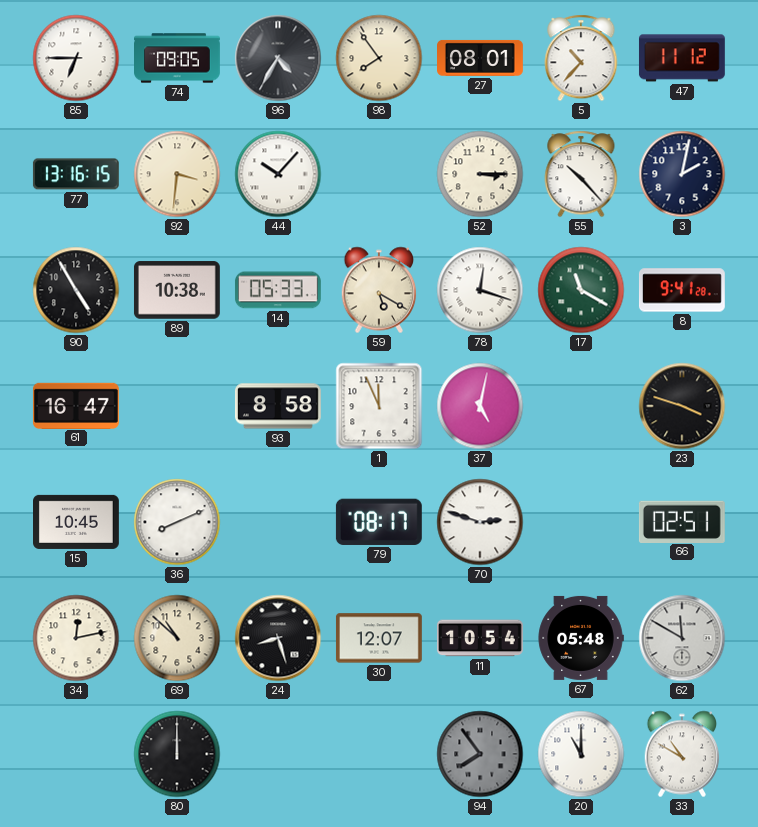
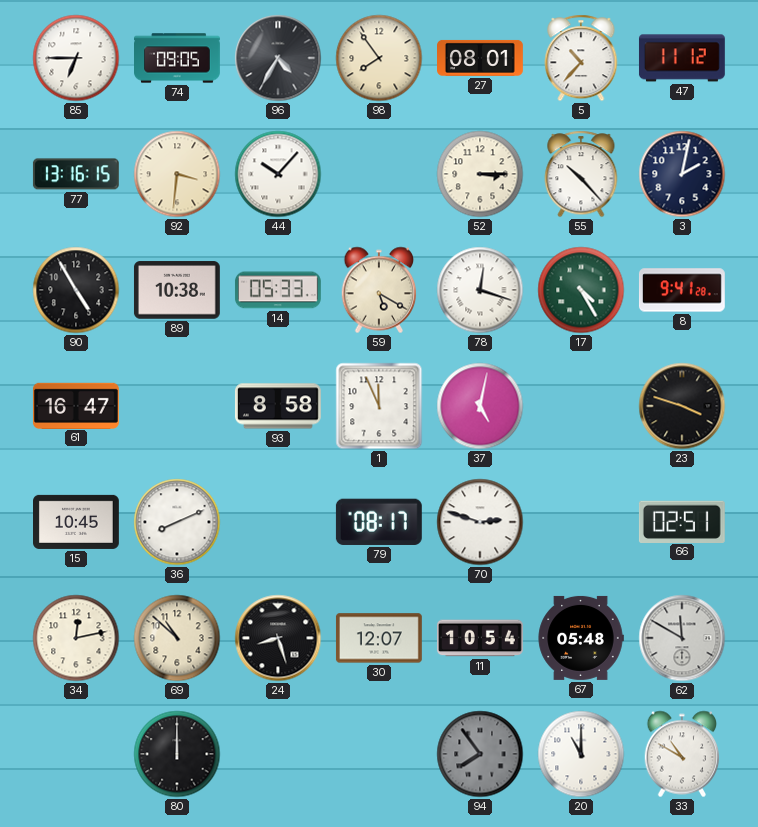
17: 11:20 -> 4:25
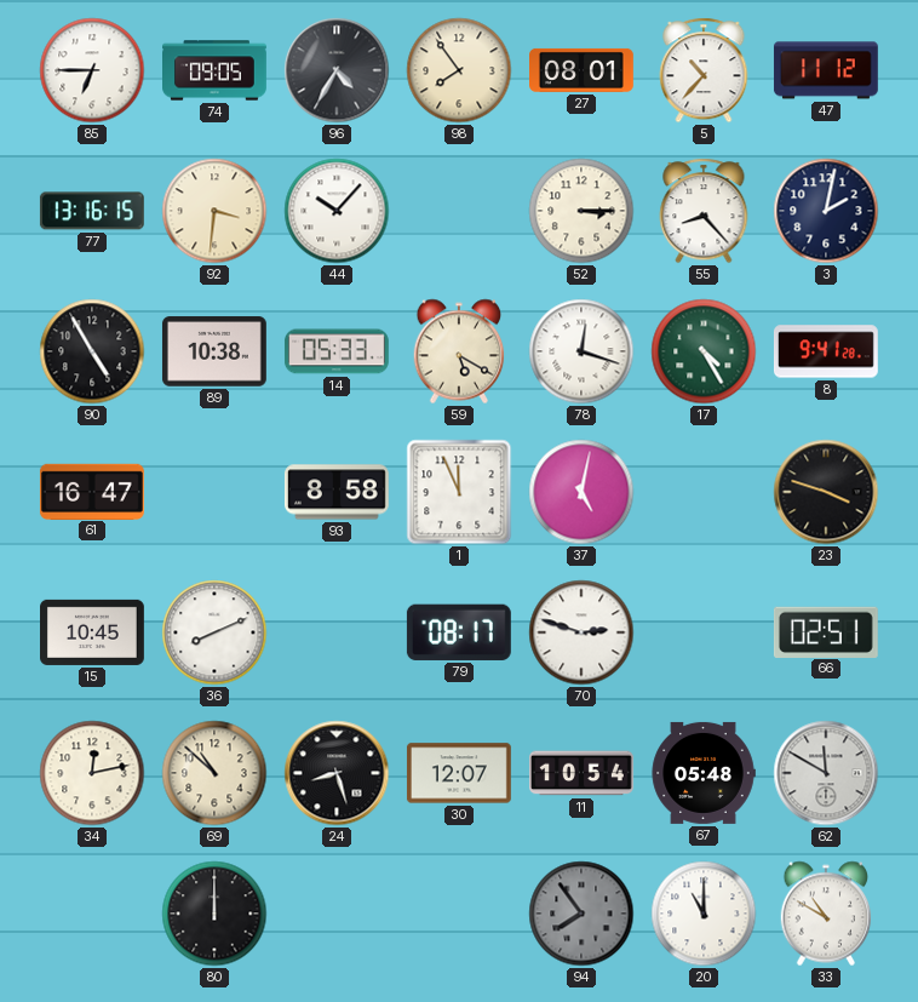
55: 10:23 -> 8:23
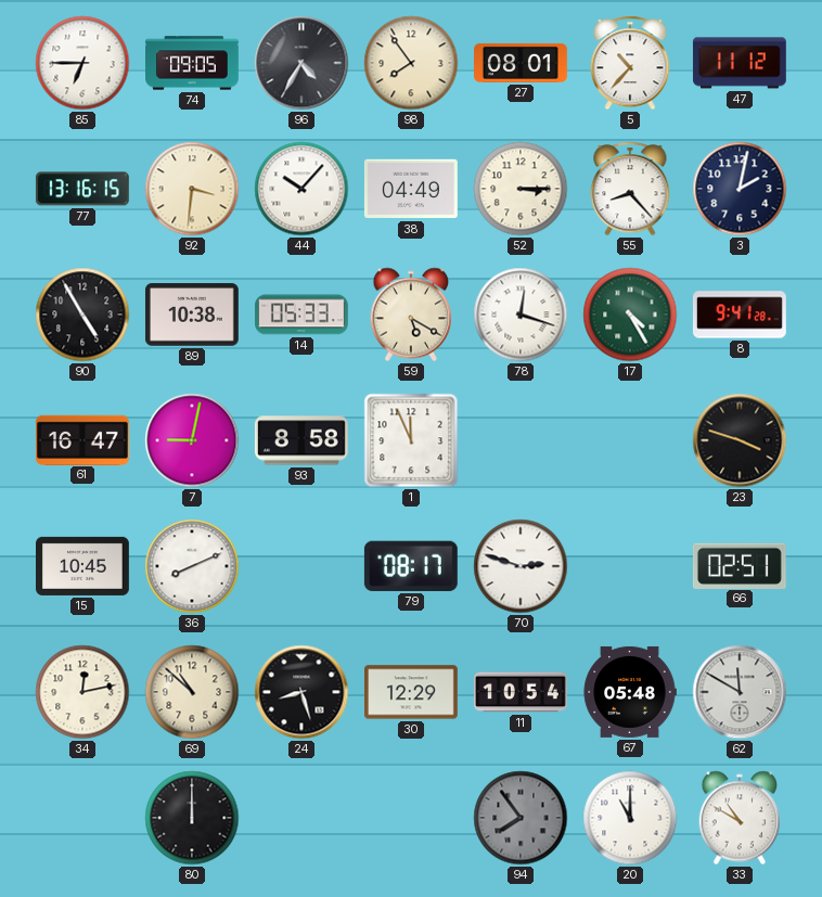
38: none -> 04:49
7: none -> 9:02
37: 5:02 -> none
30: 12:07 -> 12:29
